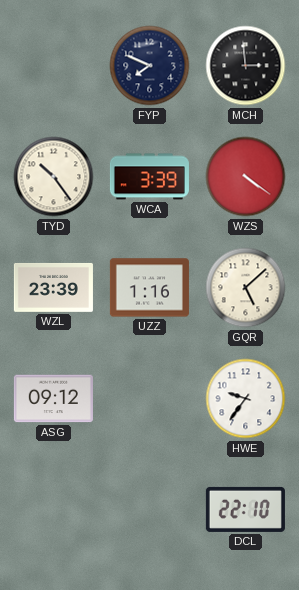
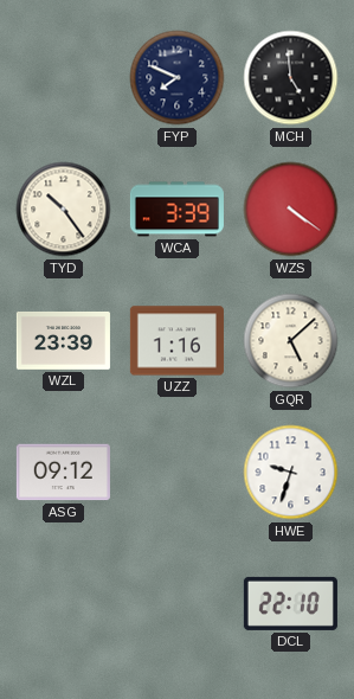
MCH: 2:59 -> 4:59
HWE: 9:36 -> 9:33
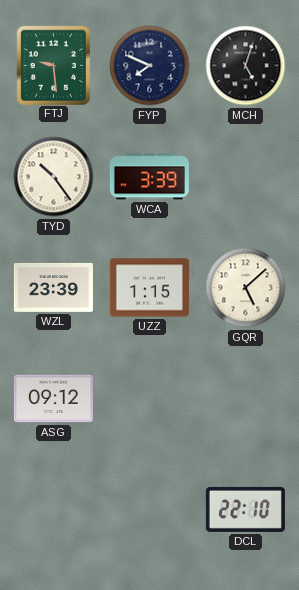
FTJ: none -> 9:29
MCH: 4:59 -> 5:03
WZS: 4:21 -> none
UZZ: 1:16 -> 1:15
HWE: 9:33 -> none
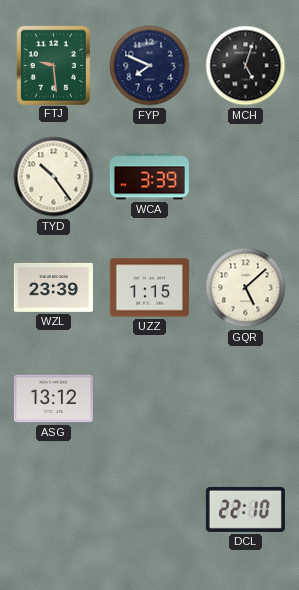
ASG: 09:12 -> 13:12
